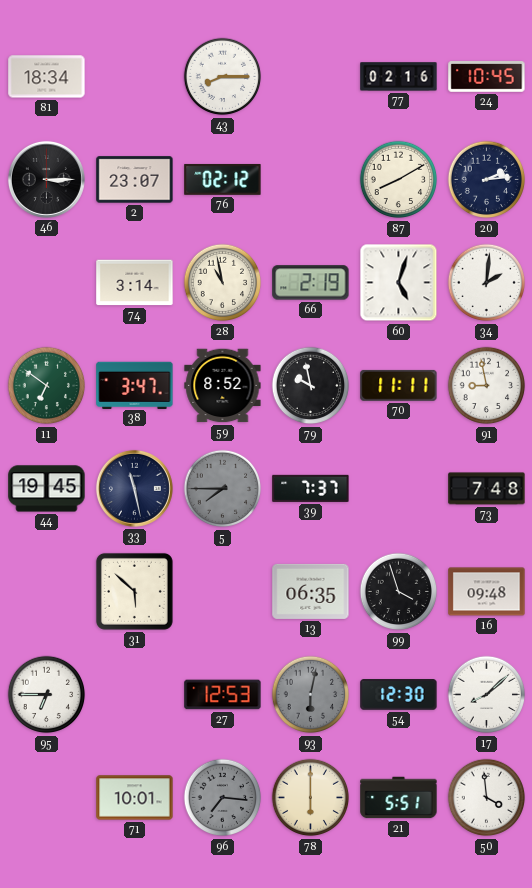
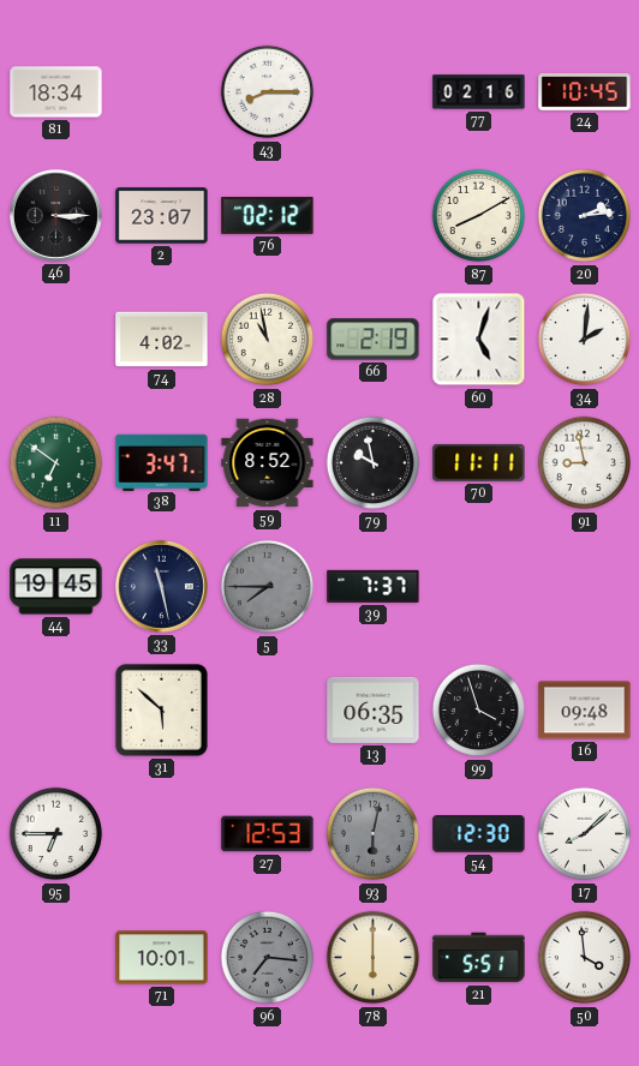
74: 3:14 -> 4:02
73: 7:48 -> none
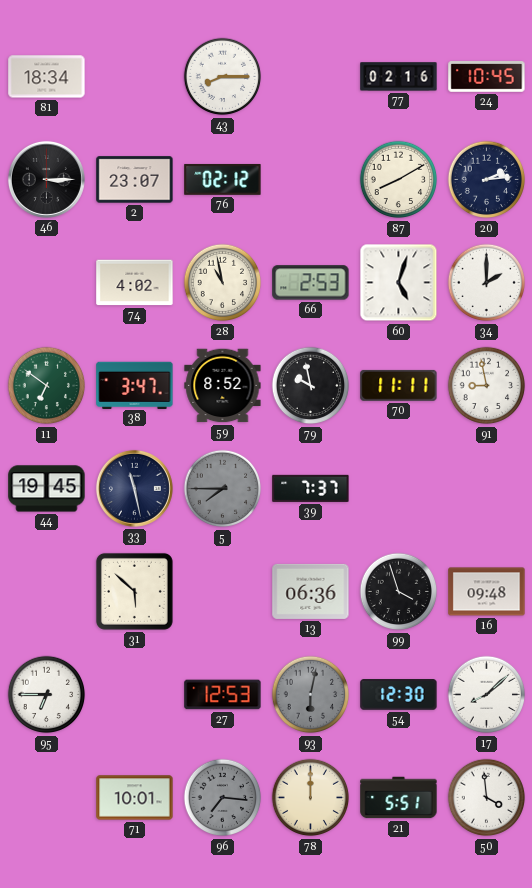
66: 2:19 -> 2:53
34: 2:01 -> 2:00
13: 06:35 -> 06:36
78: 6:00 -> 12:00
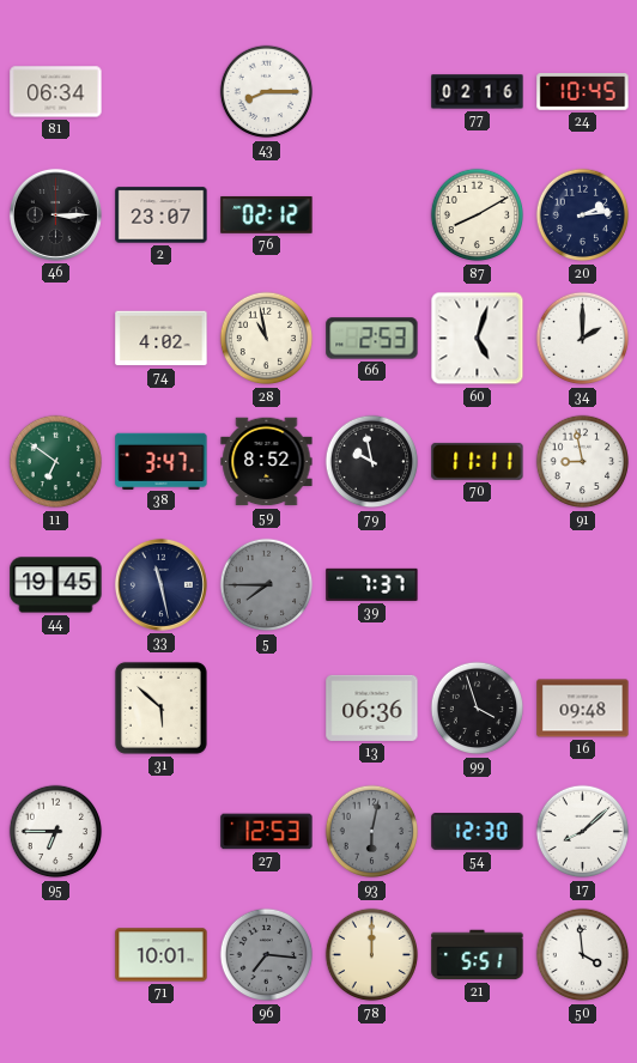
81: 18:34 -> 06:34
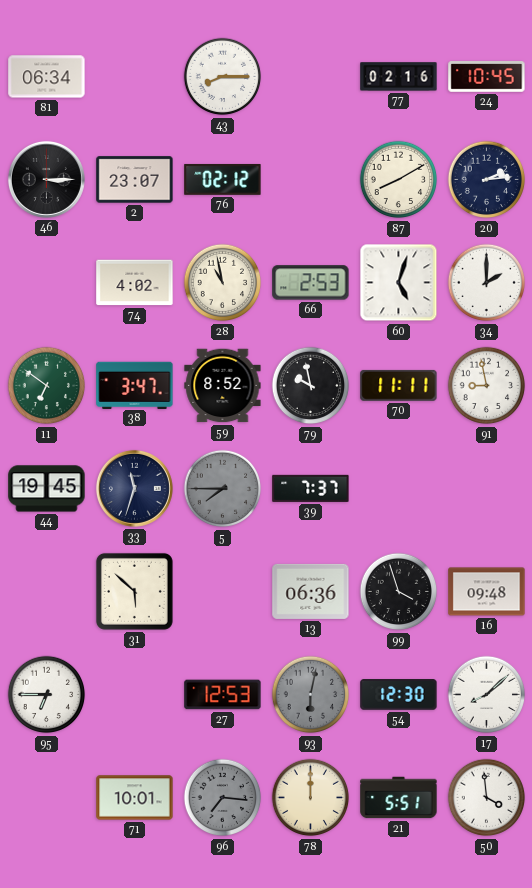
33: 11:28 -> 11:33
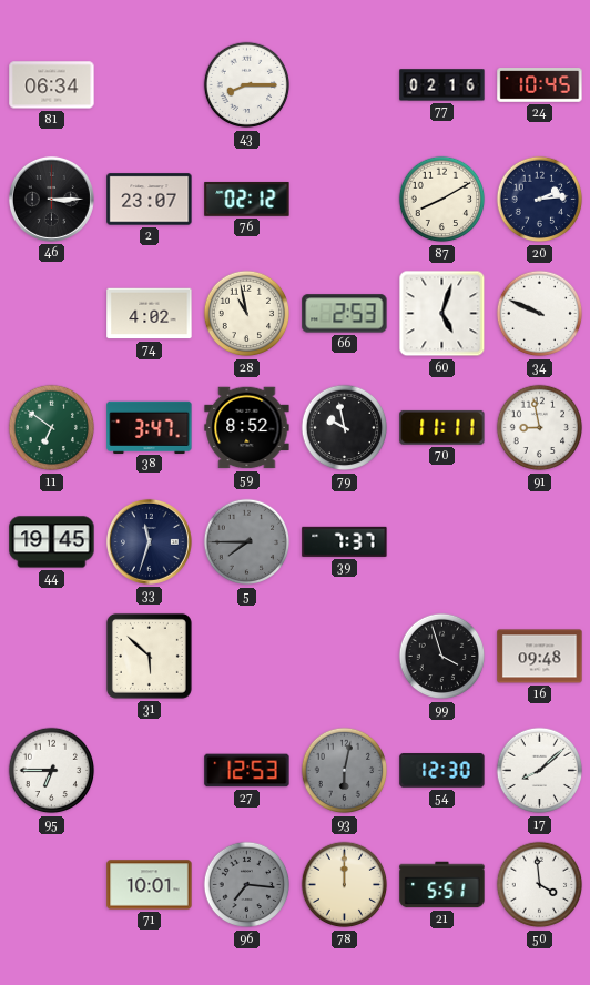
34: 2:00 -> 9:49
13: 06:36 -> none
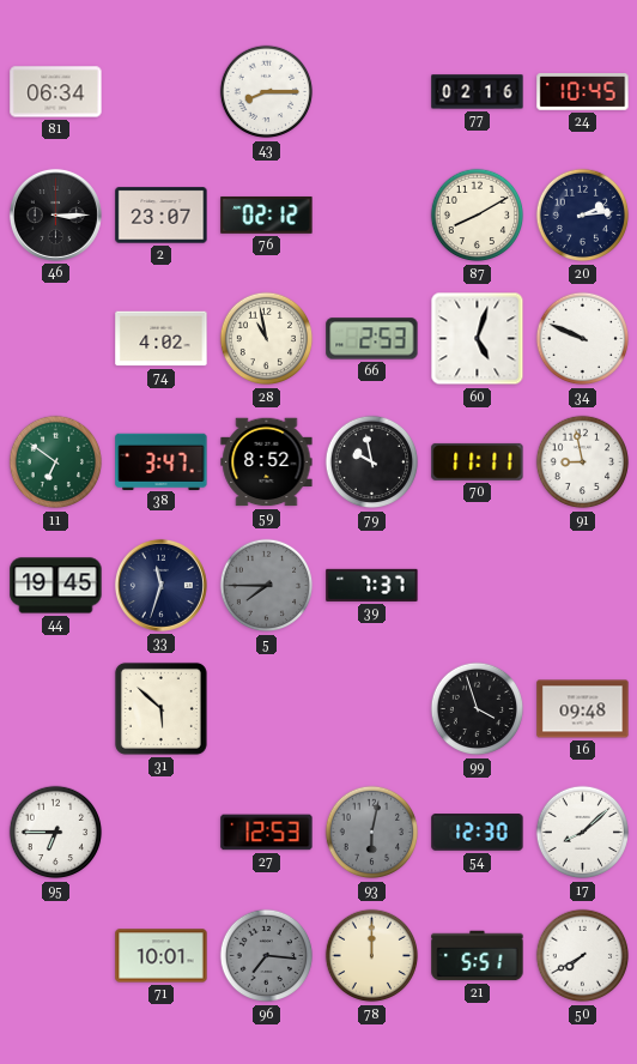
50: 3:59 -> 7:40
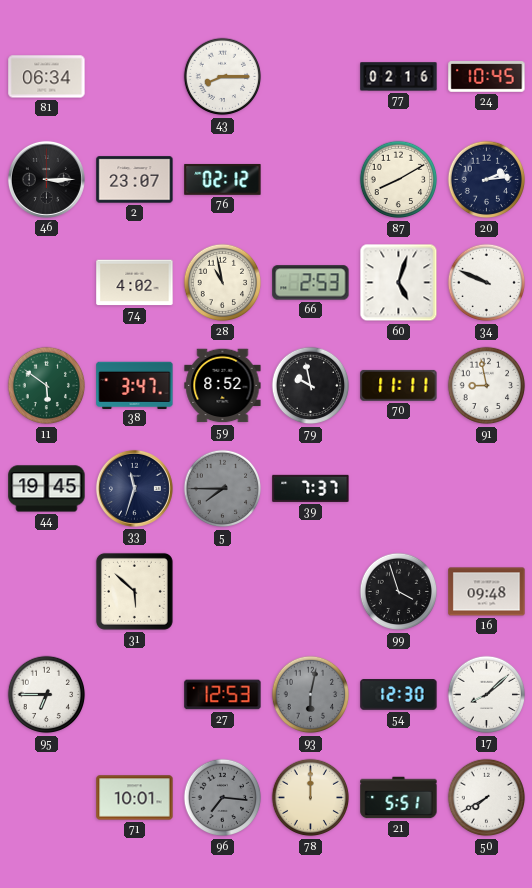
11: 6:51 -> 5:51
